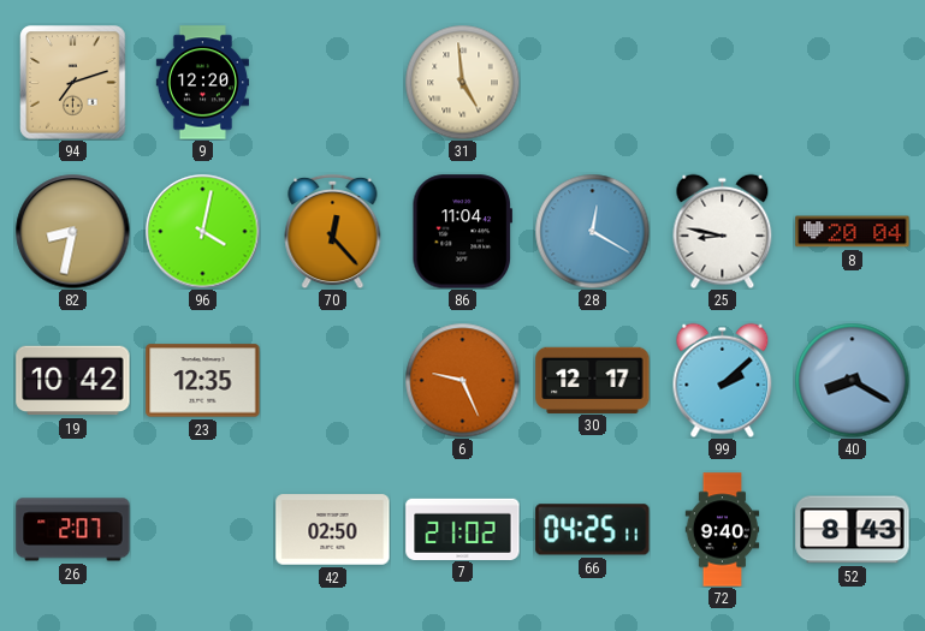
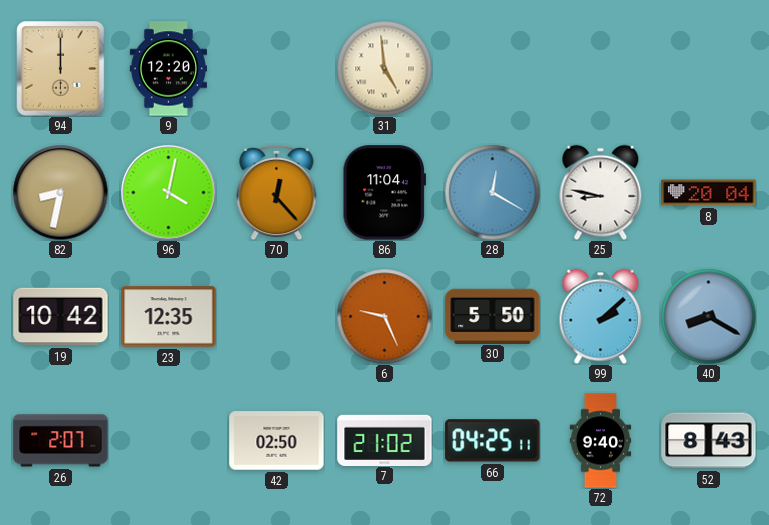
94: 7:12 -> 12:00
30: 12:17 -> 5:50
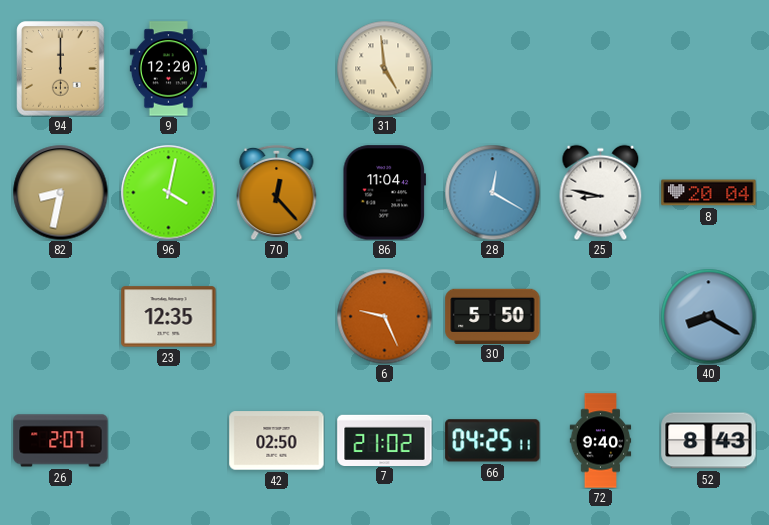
19: 10:42 -> none
99: 2:08 -> none
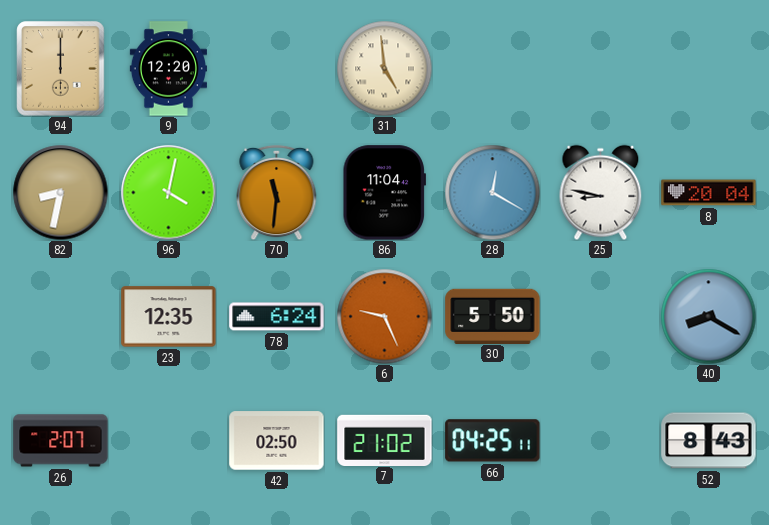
70: 12:23 -> 11:31
78: none -> 6:24
72: 9:40 -> none
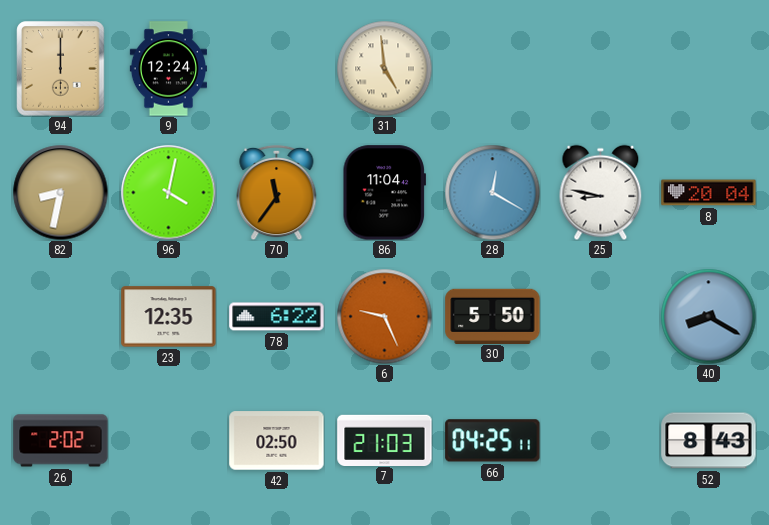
9: 12:20 -> 12:24
70: 11:31 -> 11:36
78: 6:24 -> 6:22
26: 2:07 -> 2:02
7: 21:02 -> 21:03
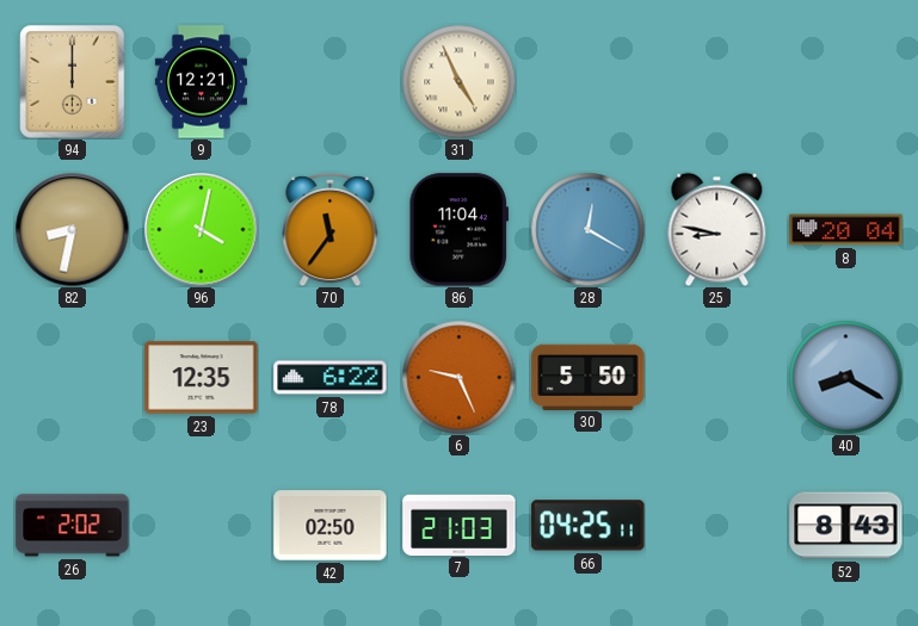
9: 12:24 -> 12:21
31: 4:59 -> 4:56
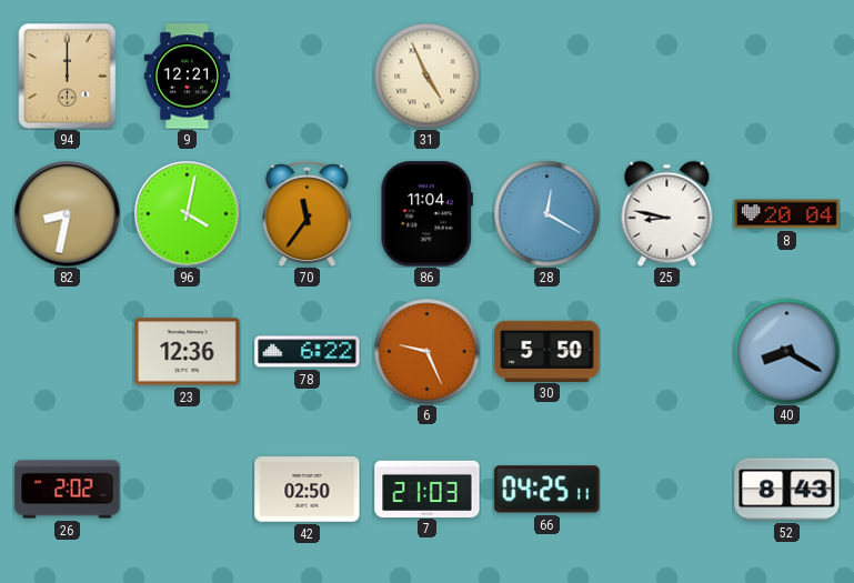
23: 12:35 -> 12:36
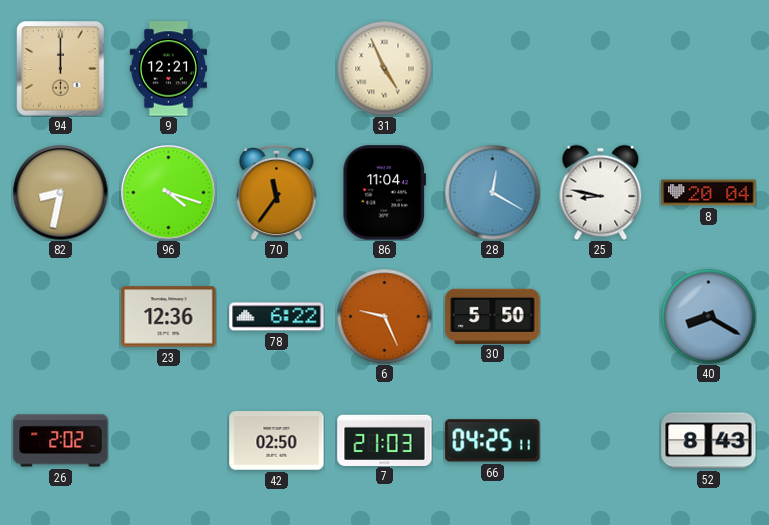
96: 4:02 -> 4:18
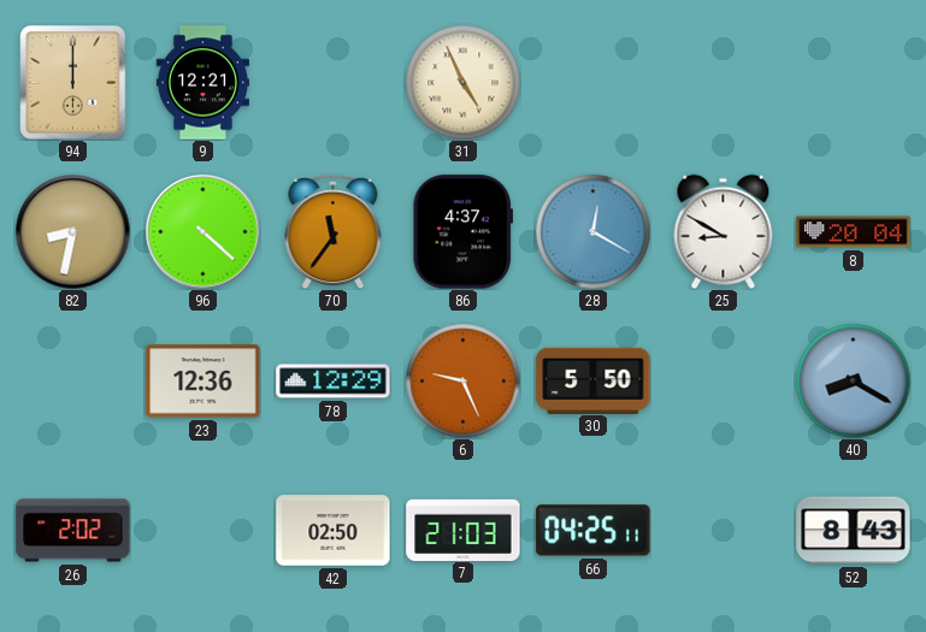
96: 4:18 -> 4:22
86: 11:04 -> 4:37
25: 8:47 -> 8:50
78: 6:22 -> 12:29
